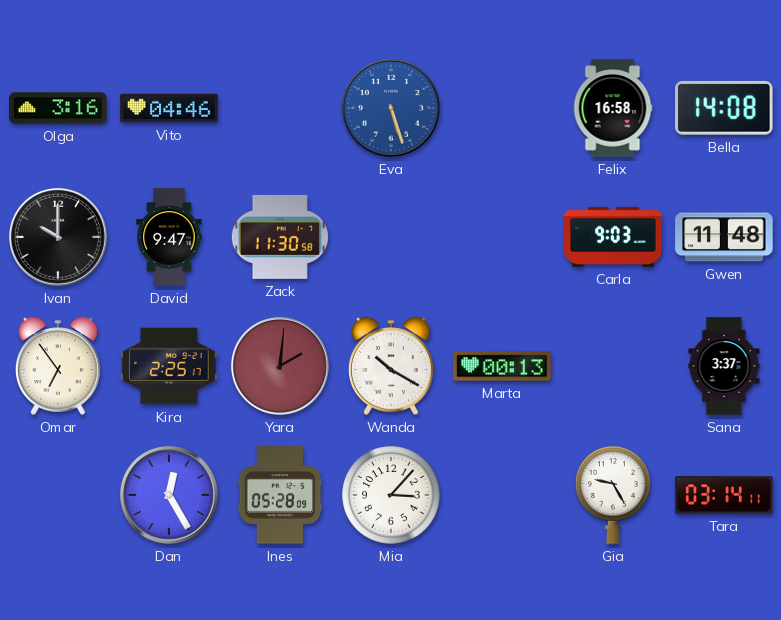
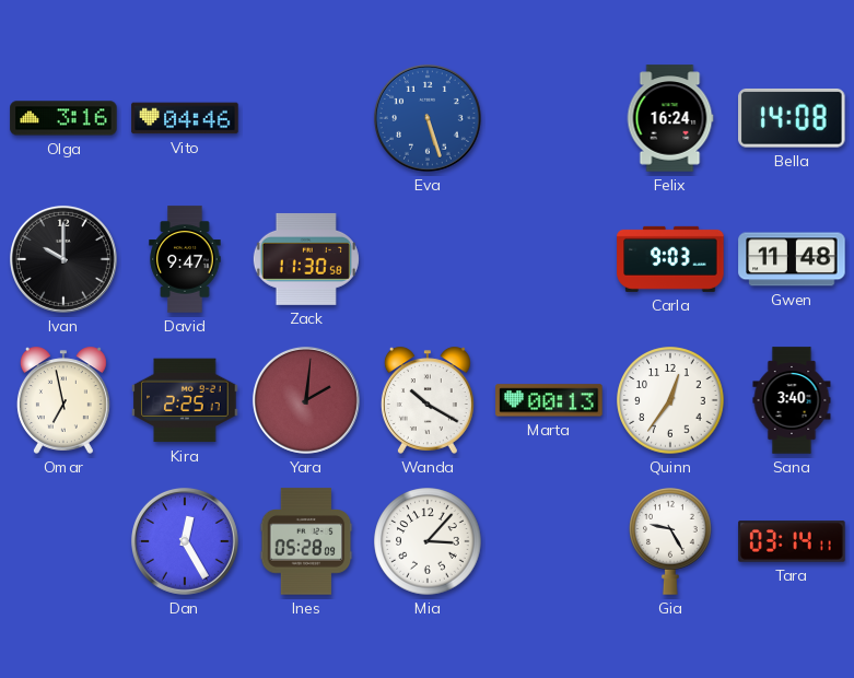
Felix: 16:58 -> 16:24
Omar: 6:54 -> 6:58
Quinn: none -> 12:36
Sana: 3:37 -> 3:40
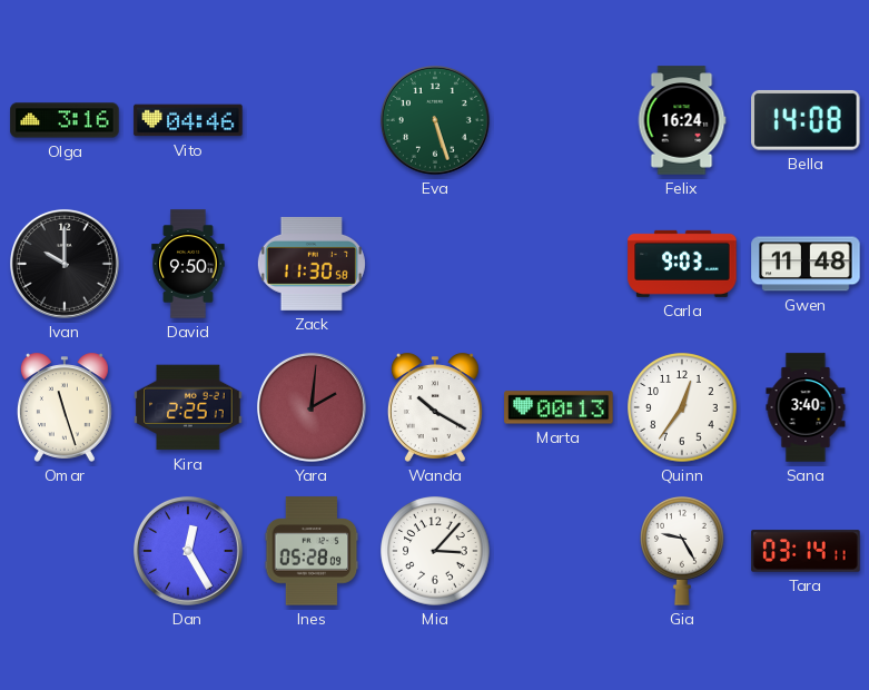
Eva dial: blue -> green
David: 9:47 -> 9:50
Omar: 6:58 -> 11:27
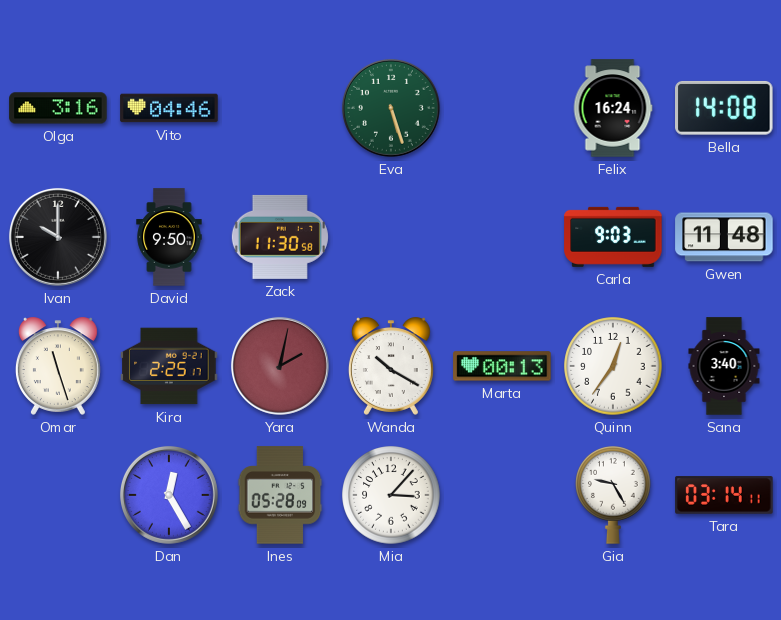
Yara: 2:01 -> 2:02
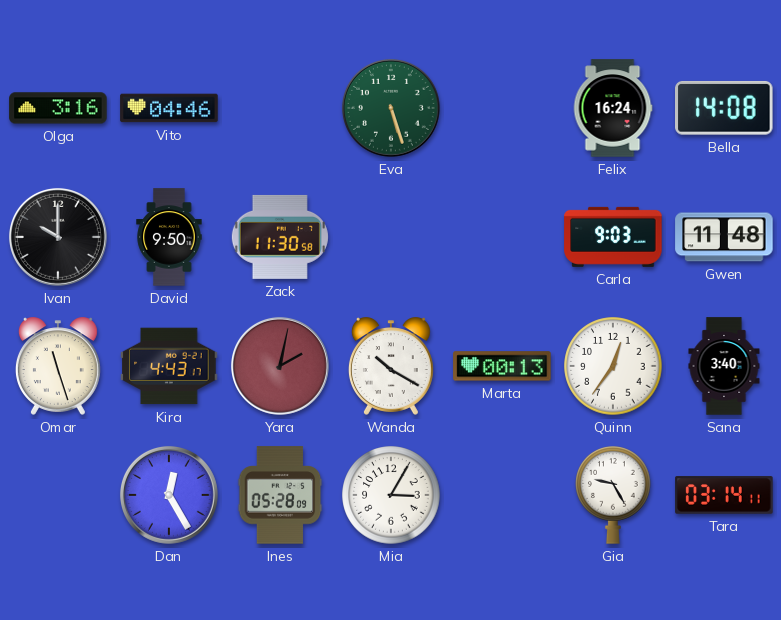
Kira: 2:25 -> 4:43
Mia: 3:07 -> 3:05
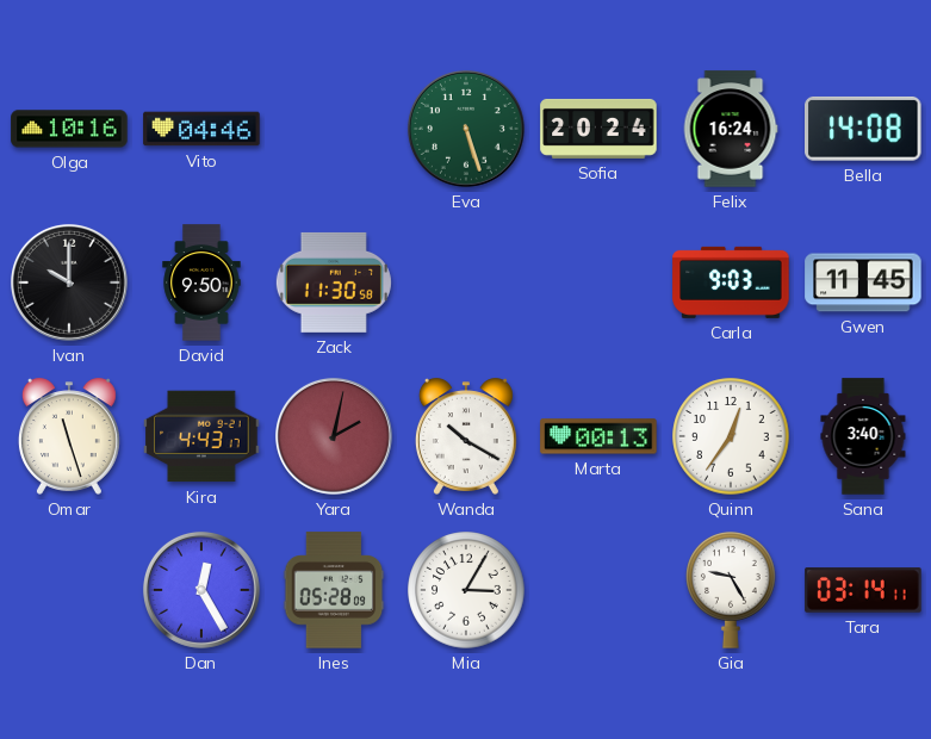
Olga: 3:16 -> 10:16
Sofia: none -> 20:24
Gwen: 11:48 -> 11:45
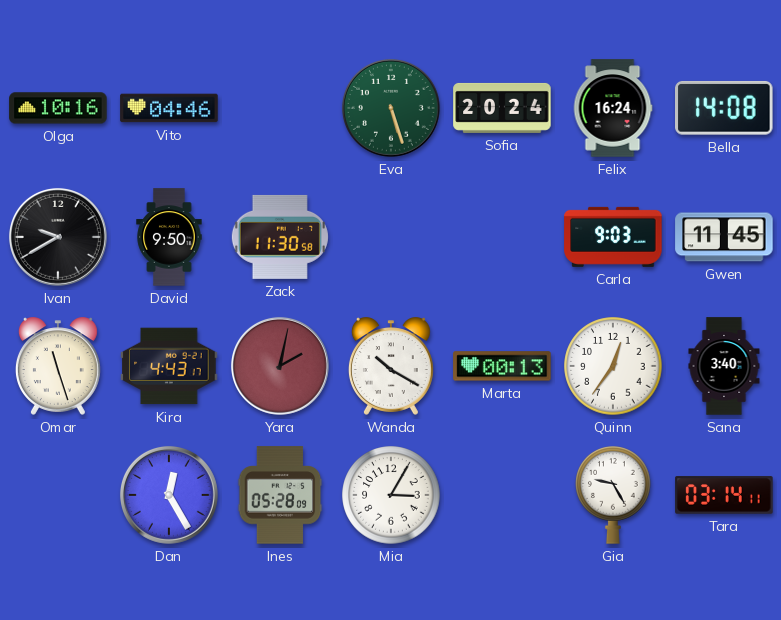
Ivan: 10:00 -> 9:40
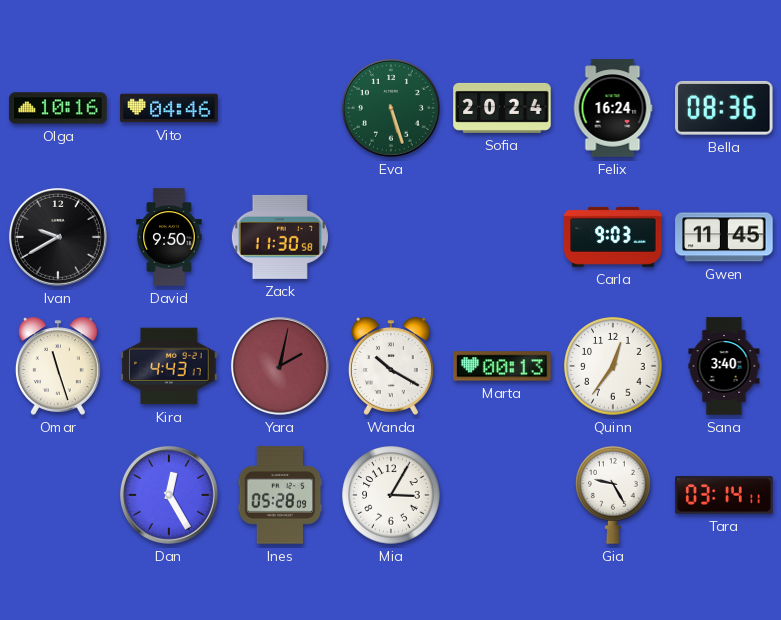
Bella: 14:08 -> 08:36
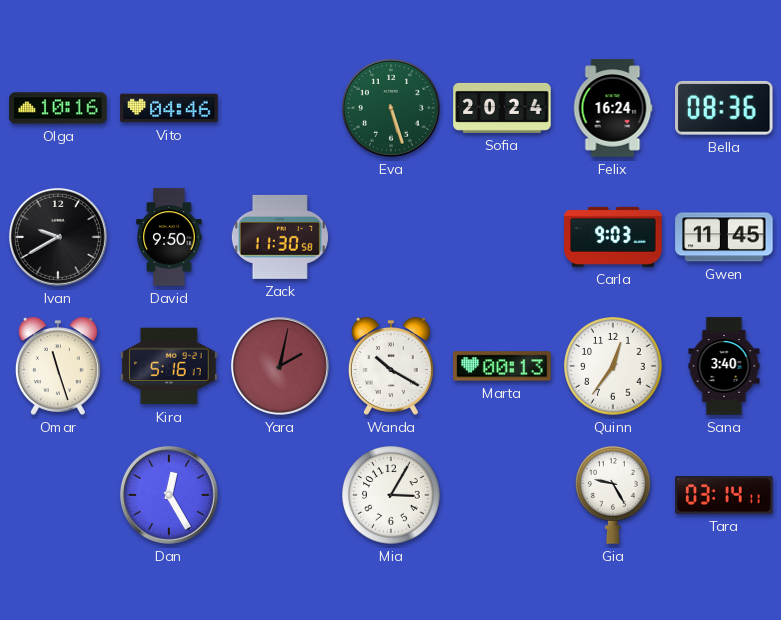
Kira: 4:43 -> 5:16
Ines: 05:28 -> none
